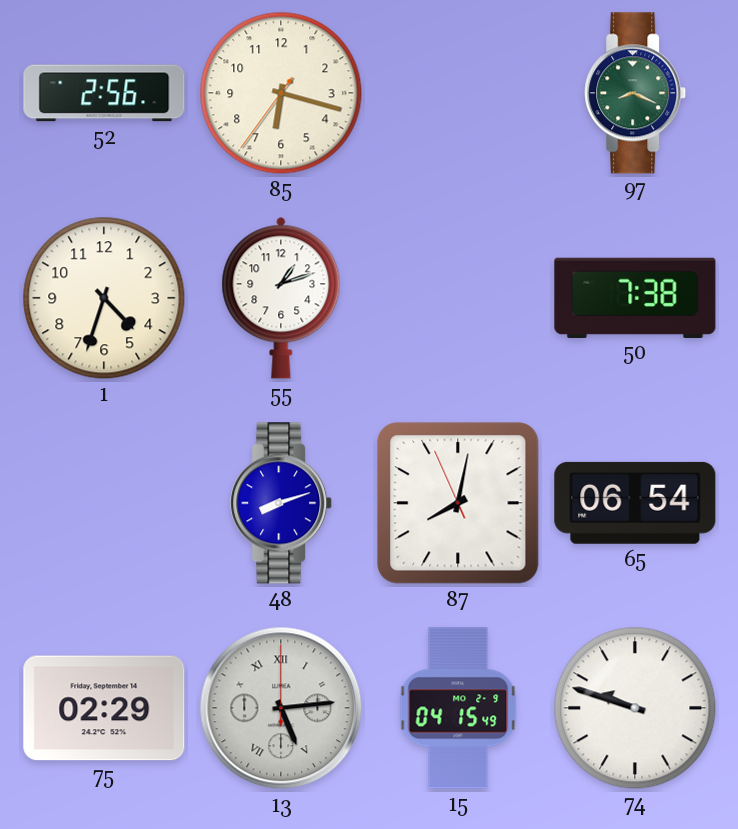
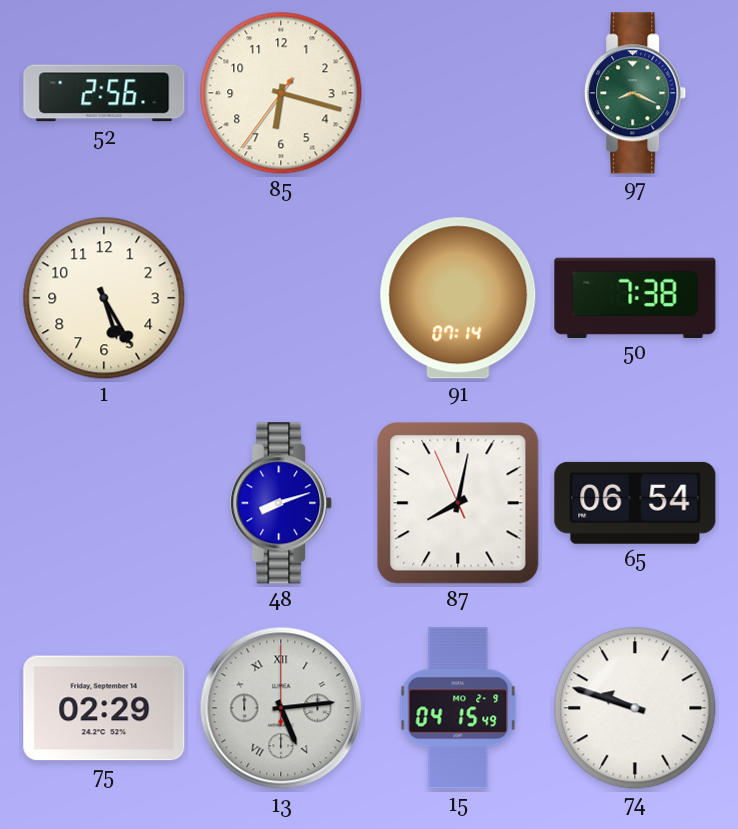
1: 4:33 -> 5:25
55: 1:12 -> none
91: none -> 07:14
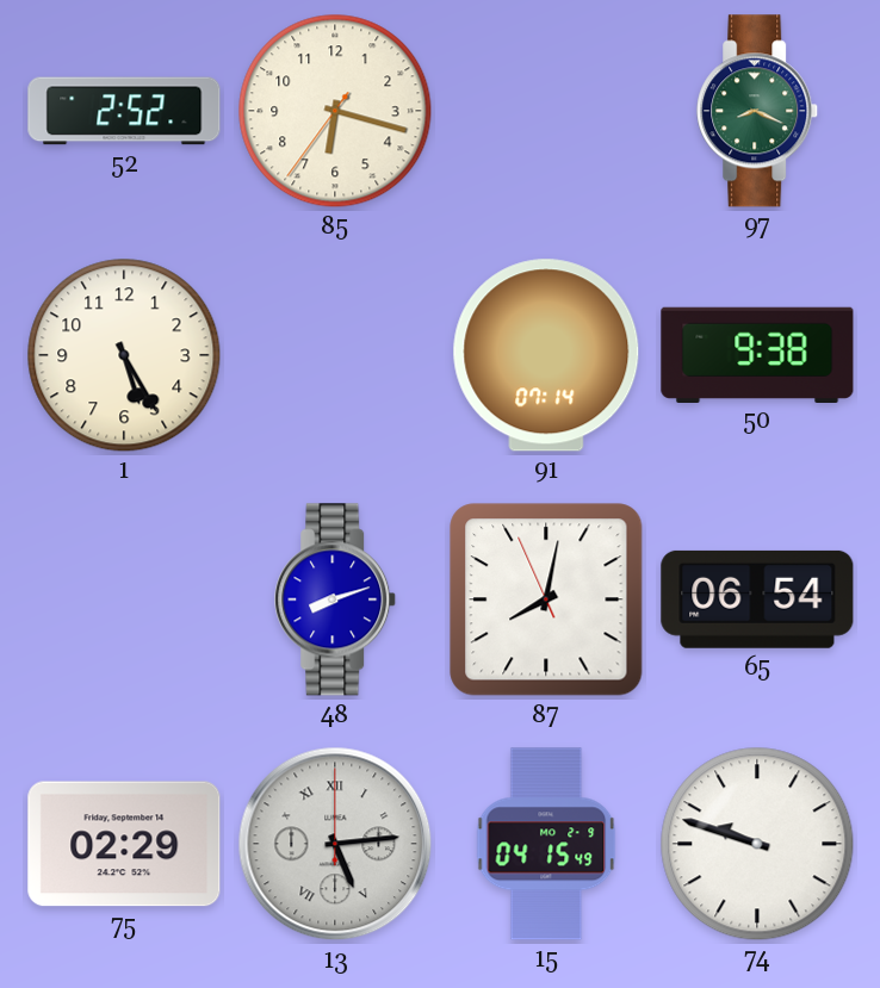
52: 2:56 -> 2:52
50: 7:38 -> 9:38
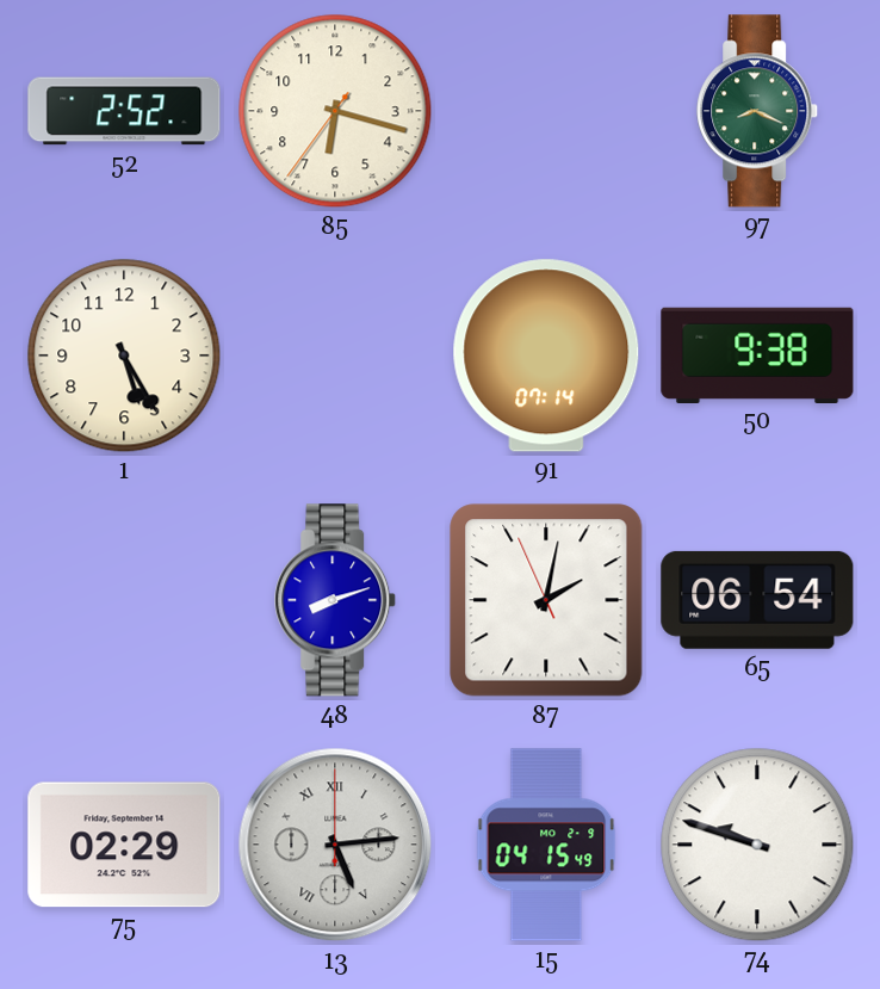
87: 8:01 -> 2:01
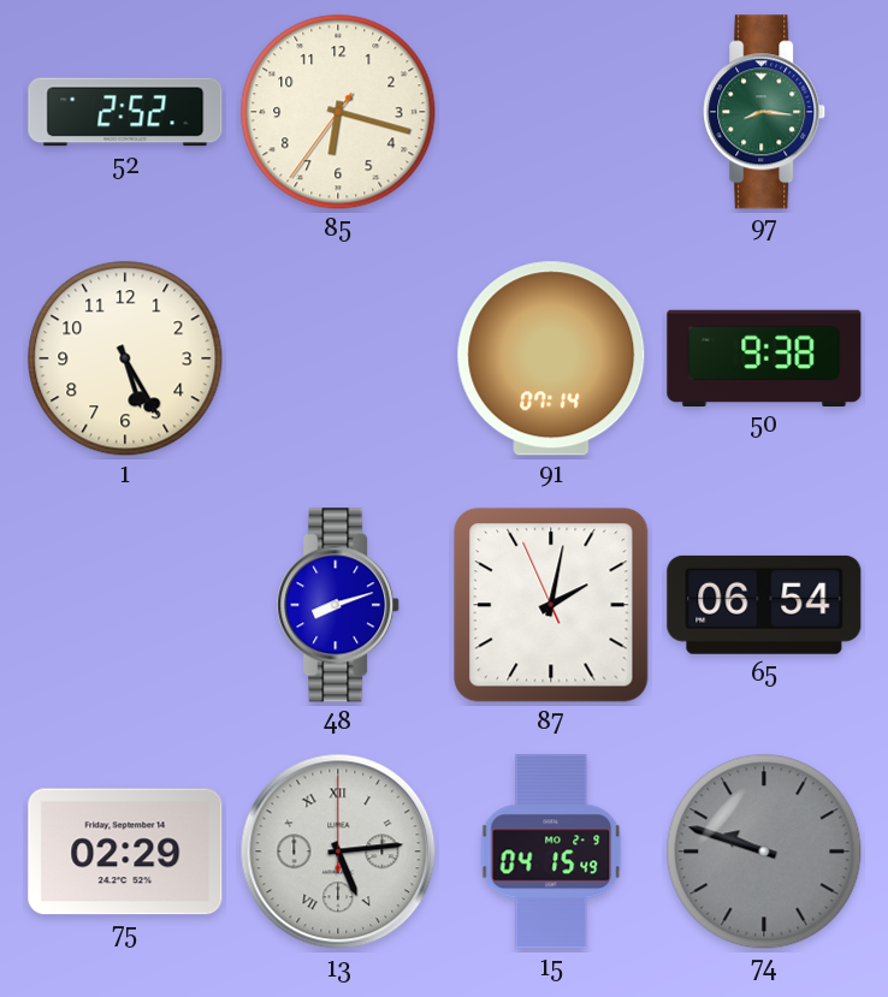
97: 8:19 -> 8:16
74 dial: white -> grey
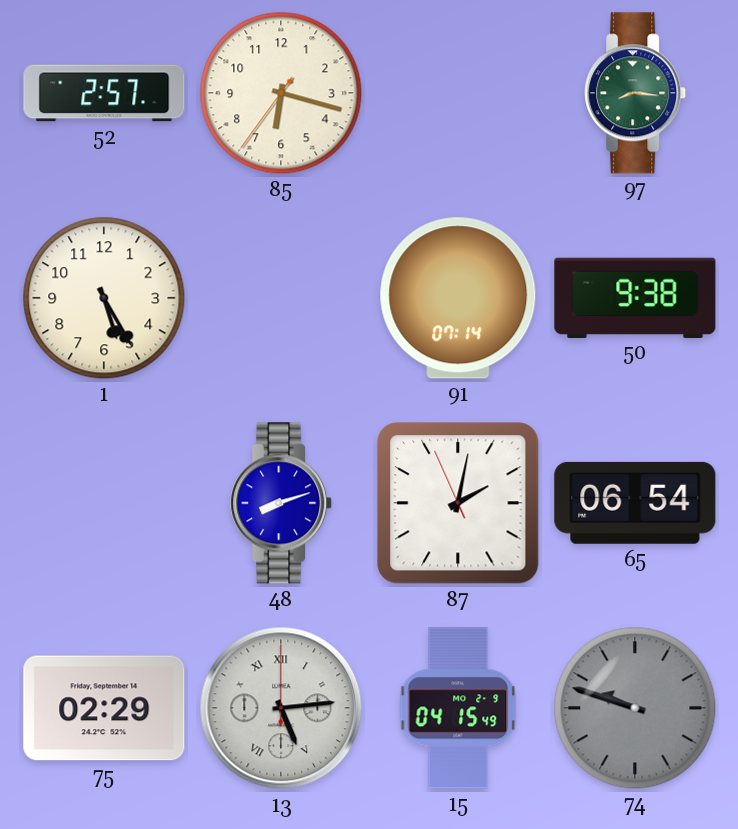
52: 2:52 -> 2:57
